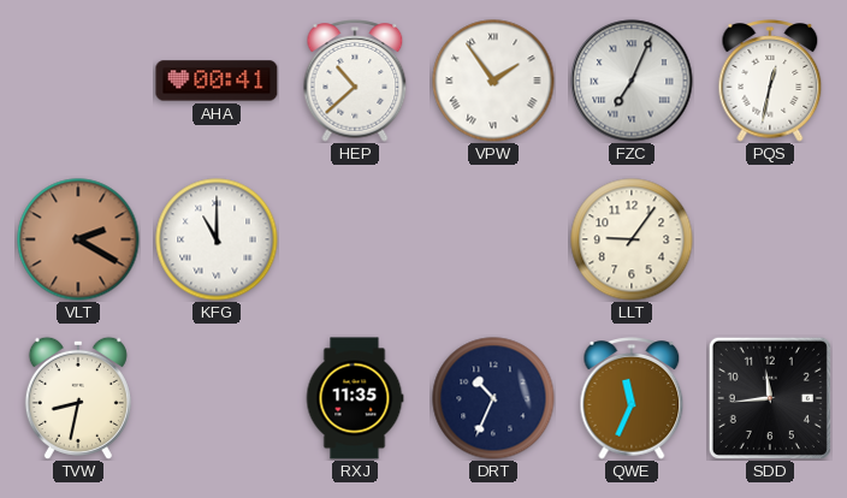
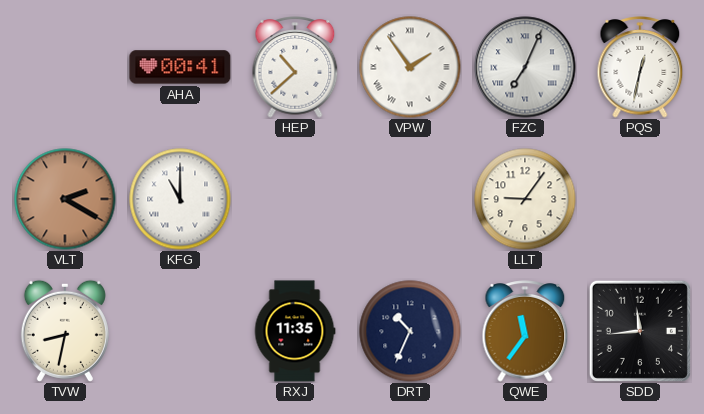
QWE: 11:34 -> 11:36
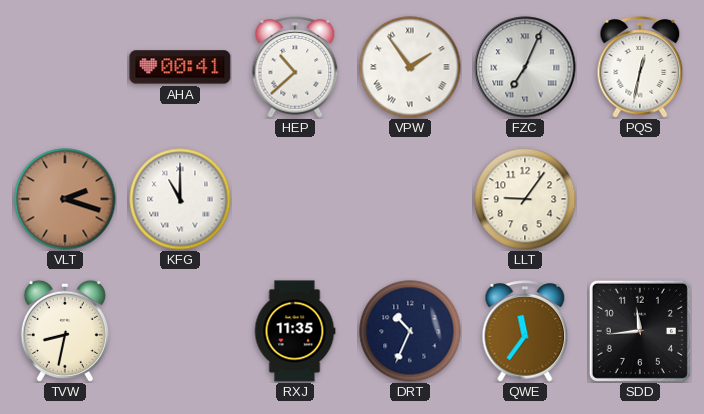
VLT: 2:20 -> 2:18
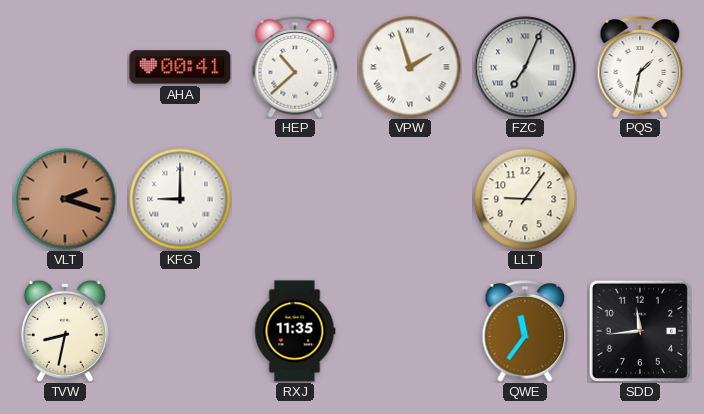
VPW: 1:54 -> 1:57
PQS: 12:32 -> 1:32
KFG: 11:00 -> 9:00
DRT: 10:34 -> none
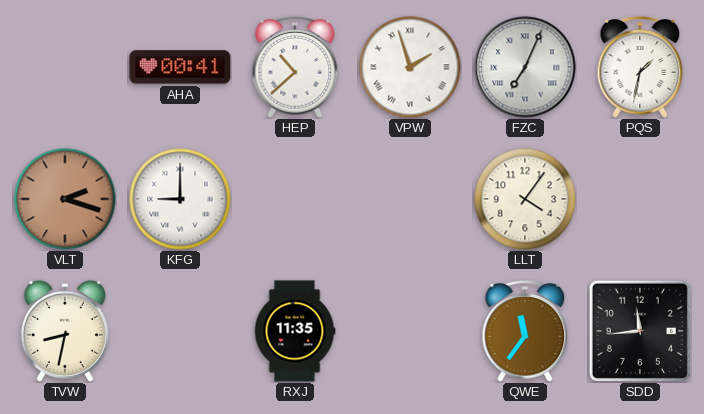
LLT: 9:06 -> 4:06
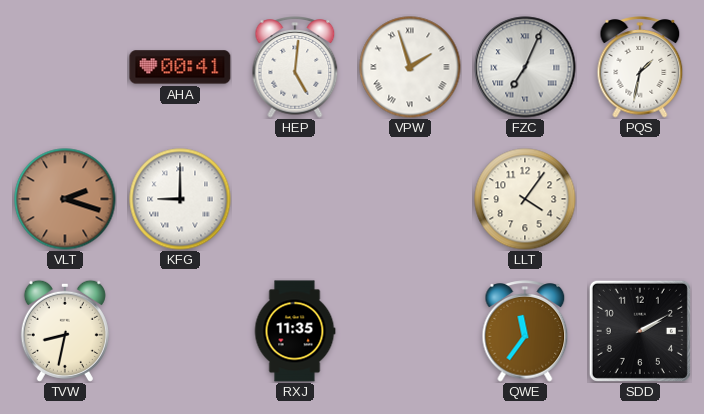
HEP: 10:38 -> 5:01
SDD: 11:44 -> 2:10
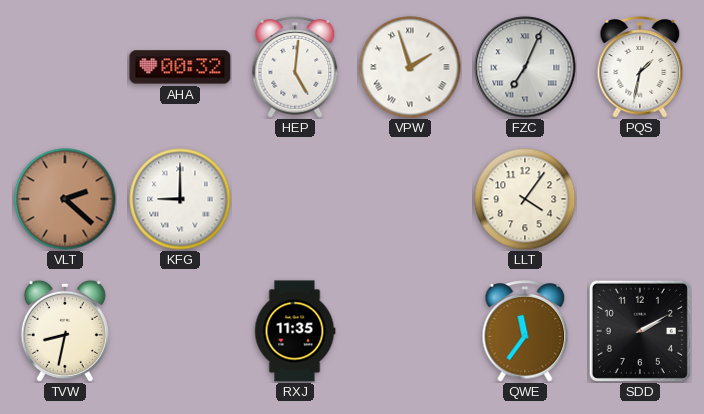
AHA: 00:41 -> 00:32
VLT: 2:18 -> 2:22
